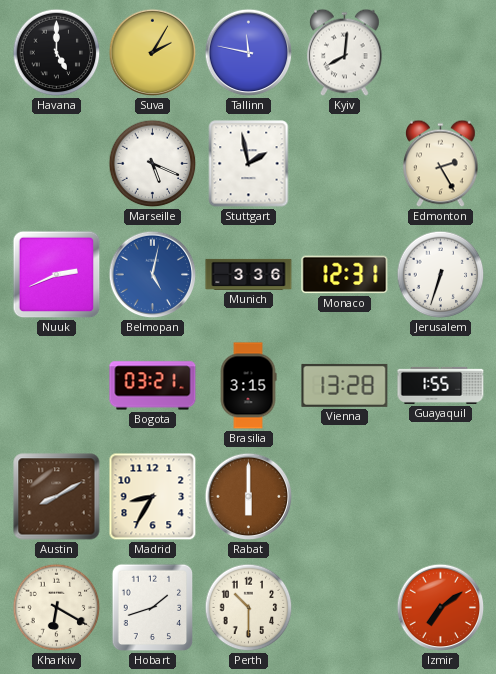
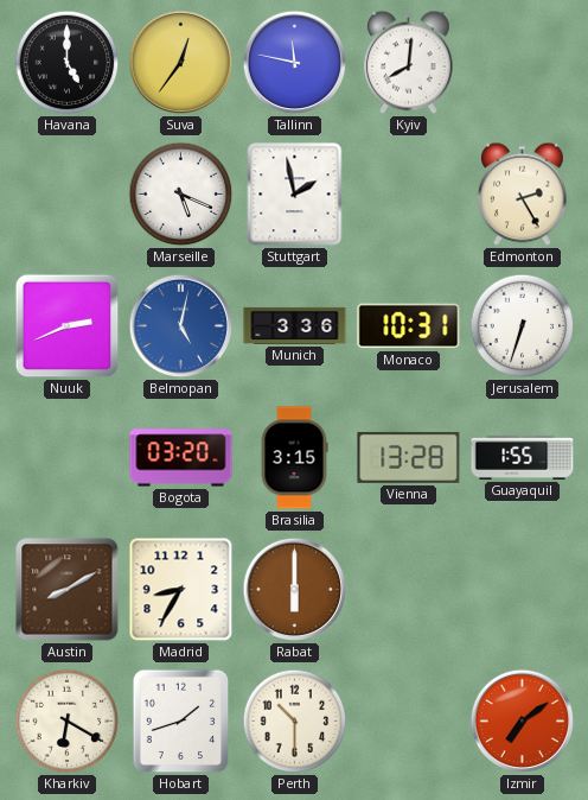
Suva: 2:05 -> 12:36
Monaco: 12:31 -> 10:31
Bogota: 03:21 -> 03:20
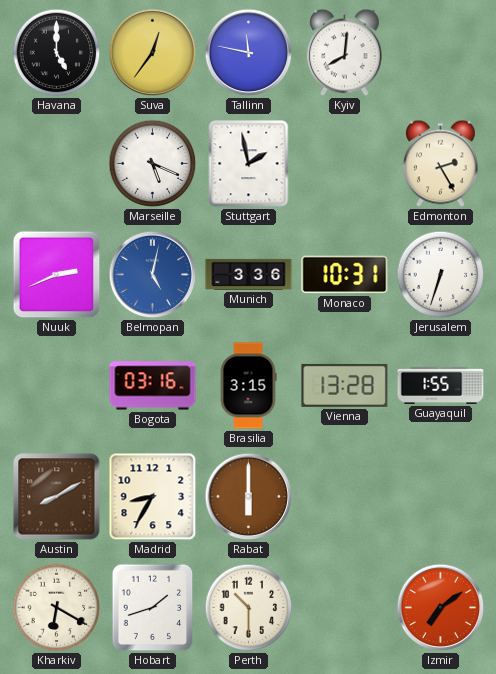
Bogota: 03:20 -> 03:16
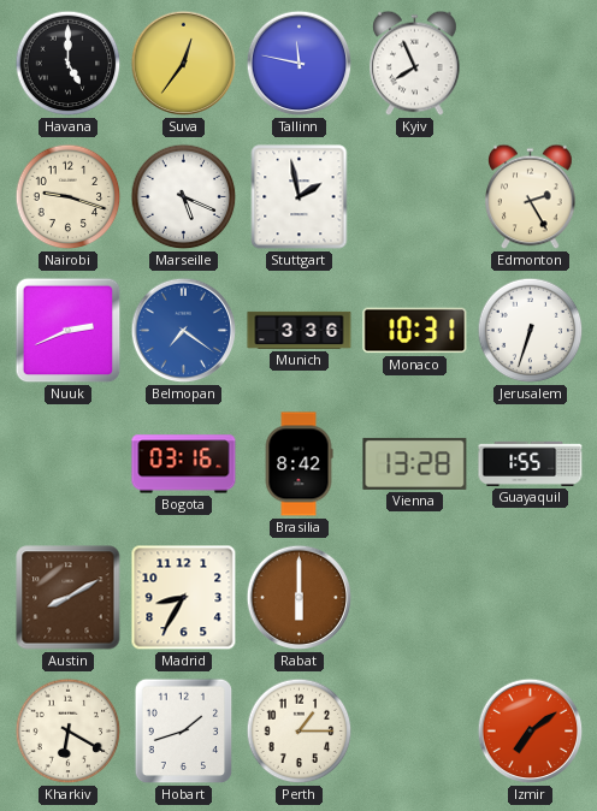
Kyiv: 8:01 -> 7:56
Nairobi: none -> 9:18
Belmopan: 5:02 -> 7:21
Brasilia: 3:15 -> 8:42
Perth: 10:30 -> 1:15
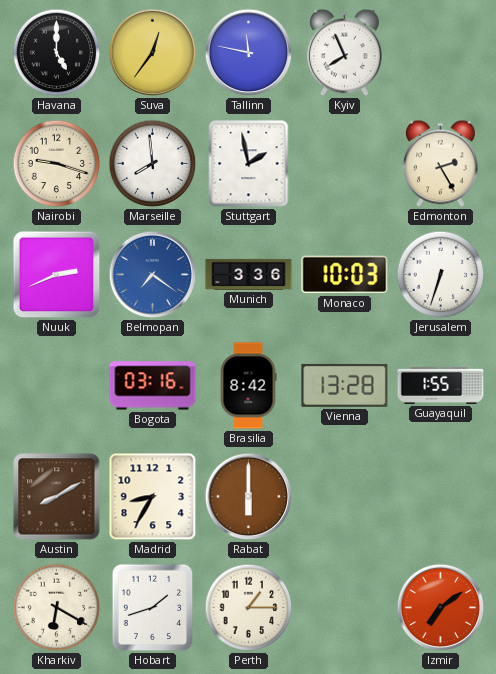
Marseille: 5:19 -> 7:59
Monaco: 10:31 -> 10:03
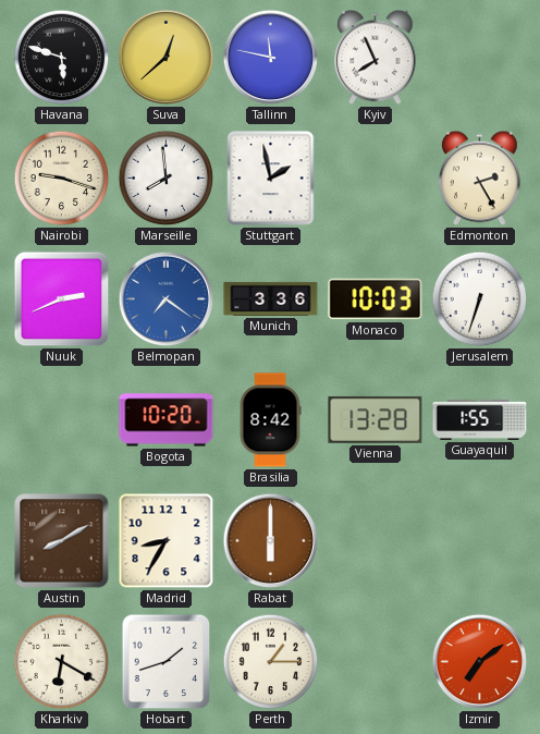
Havana: 5:00 -> 5:48
Suva: 12:36 -> 12:38
Bogota: 03:16 -> 10:20
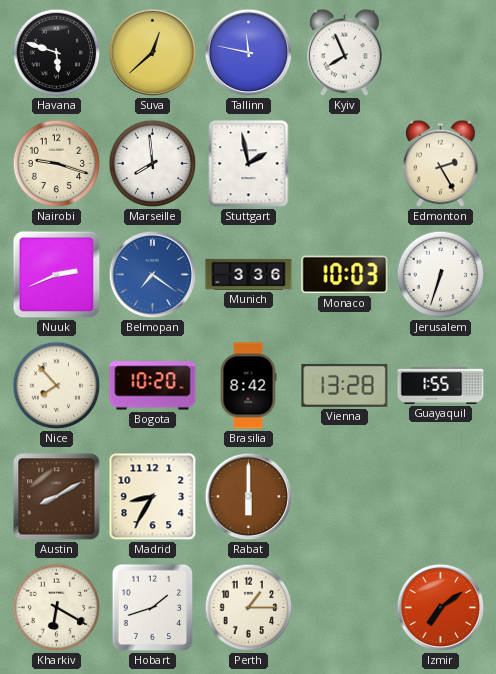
Nice: none -> 7:53
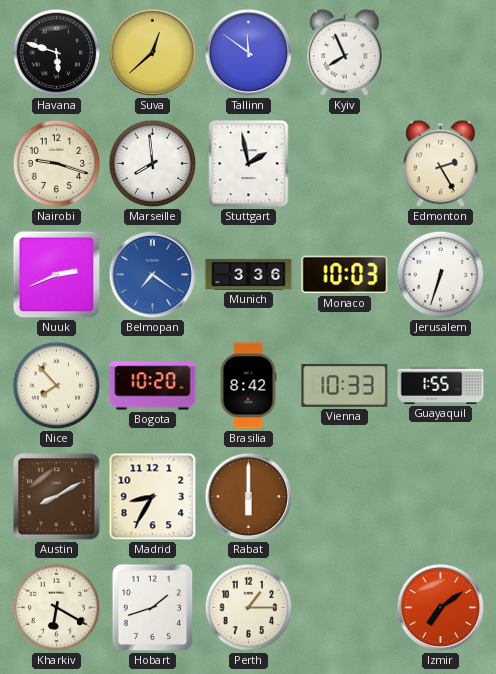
Tallinn: 11:47 -> 11:51
Vienna: 13:28 -> 10:33
